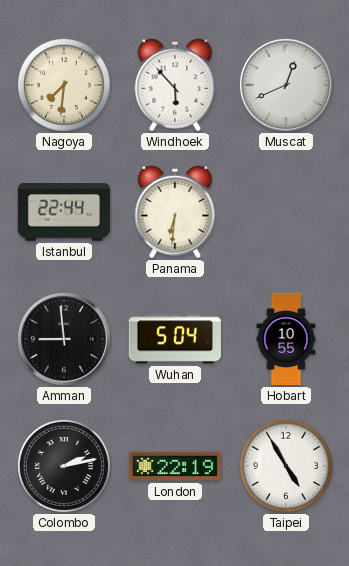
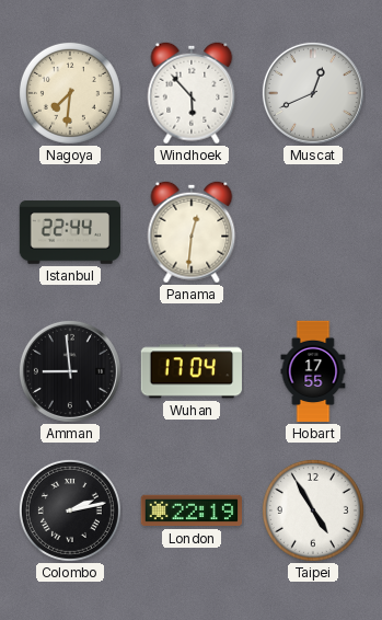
Panama: 6:31 -> 12:31
Wuhan: 5:04 -> 17:04
Hobart: 10:55 -> 17:55
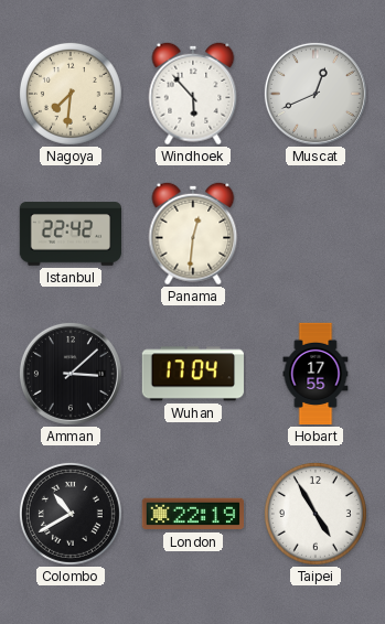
Istanbul: 22:44 -> 22:42
Amman: 8:59 -> 3:08
Colombo: 2:13 -> 10:40
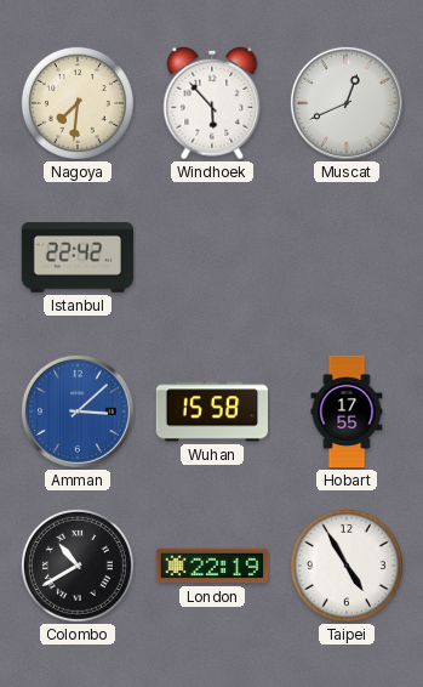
Panama: 12:31 -> none
Amman dial: black -> blue
Wuhan: 17:04 -> 15:58
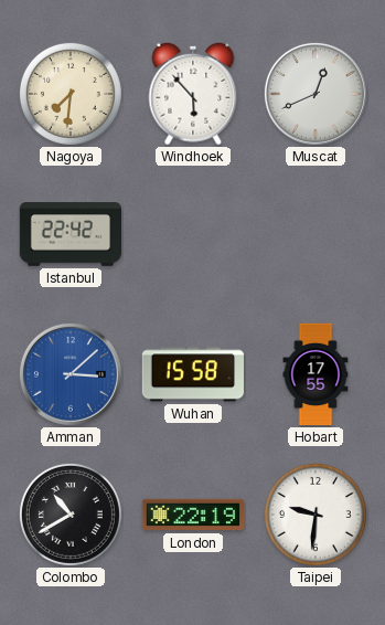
Taipei: 4:55 -> 9:31
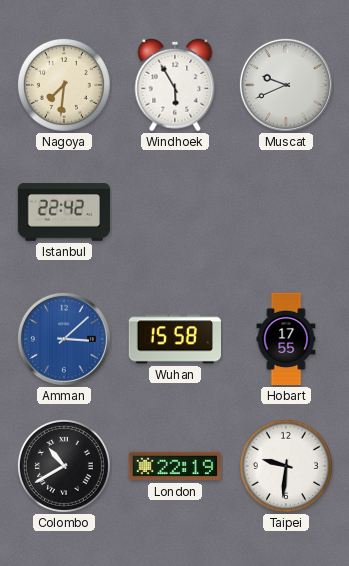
Windhoek: 5:53 -> 5:55
Muscat: 12:41 -> 9:41
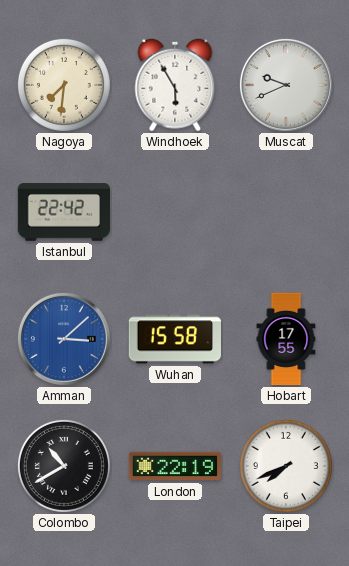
Taipei: 9:31 -> 7:41
